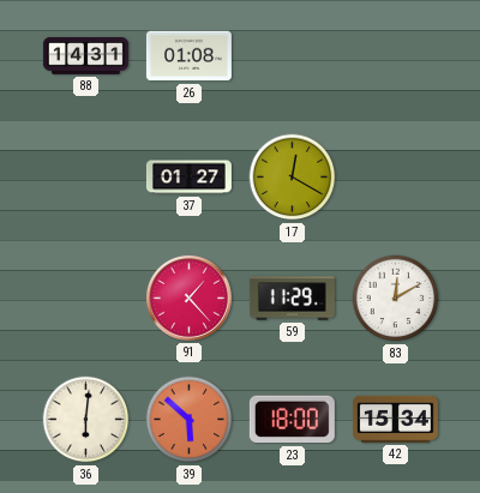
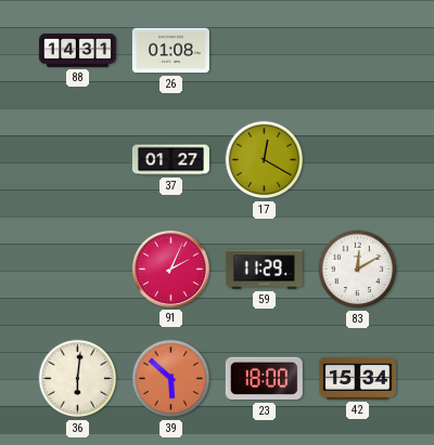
91: 1:23 -> 2:04
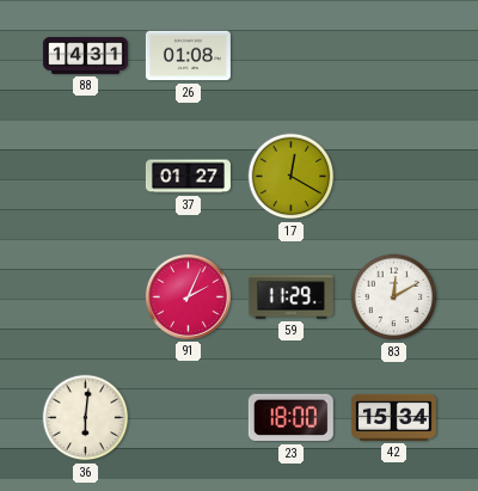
39: 5:52 -> none
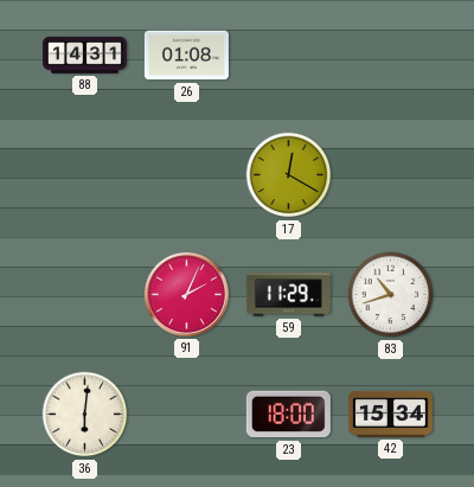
37: 01:27 -> none
83: 12:10 -> 10:42
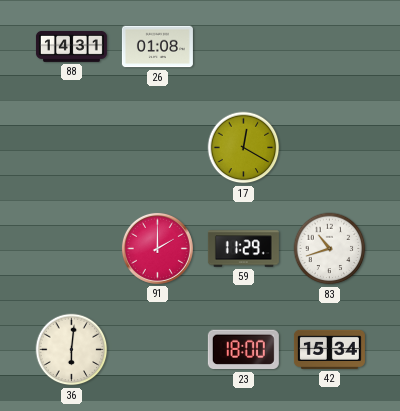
91: 2:04 -> 2:00
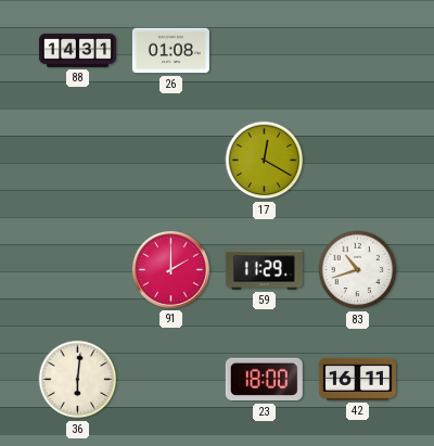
42: 15:34 -> 16:11
